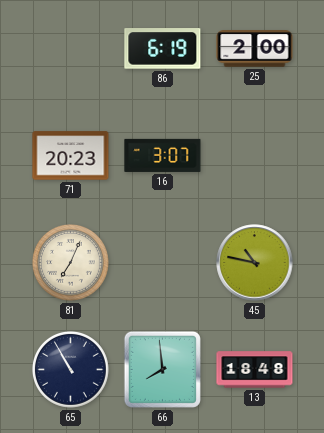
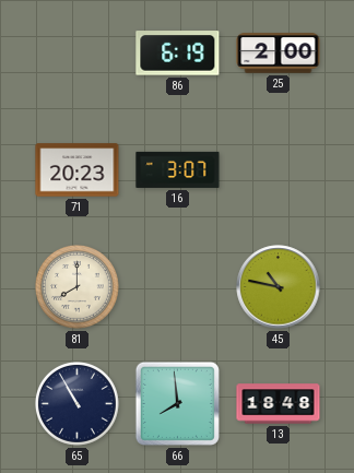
81: 7:04 -> 8:00
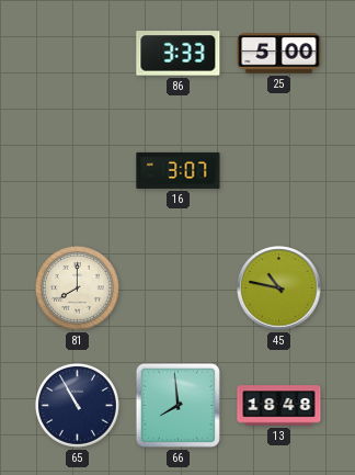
86: 6:19 -> 3:33
25: 2:00 -> 5:00
71: 20:23 -> none
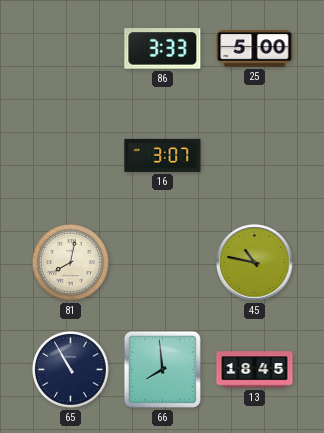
81: 8:00 -> 8:02
13: 18:48 -> 18:45
